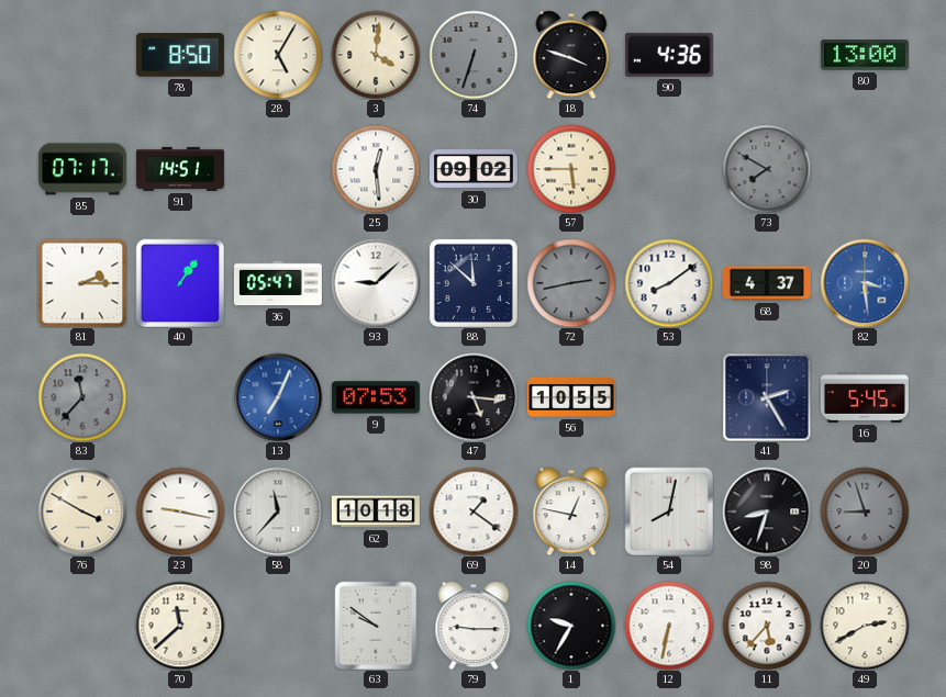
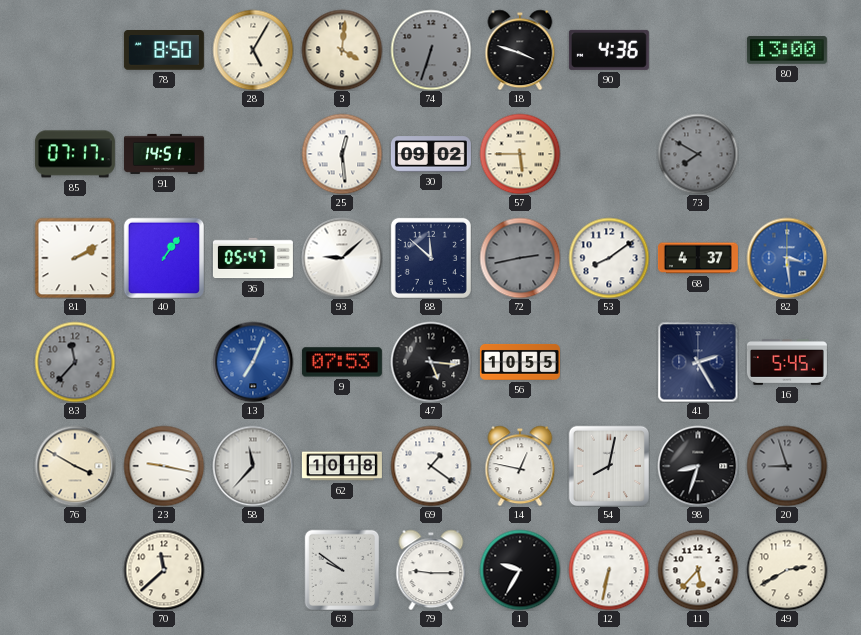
81: 2:15 -> 2:10
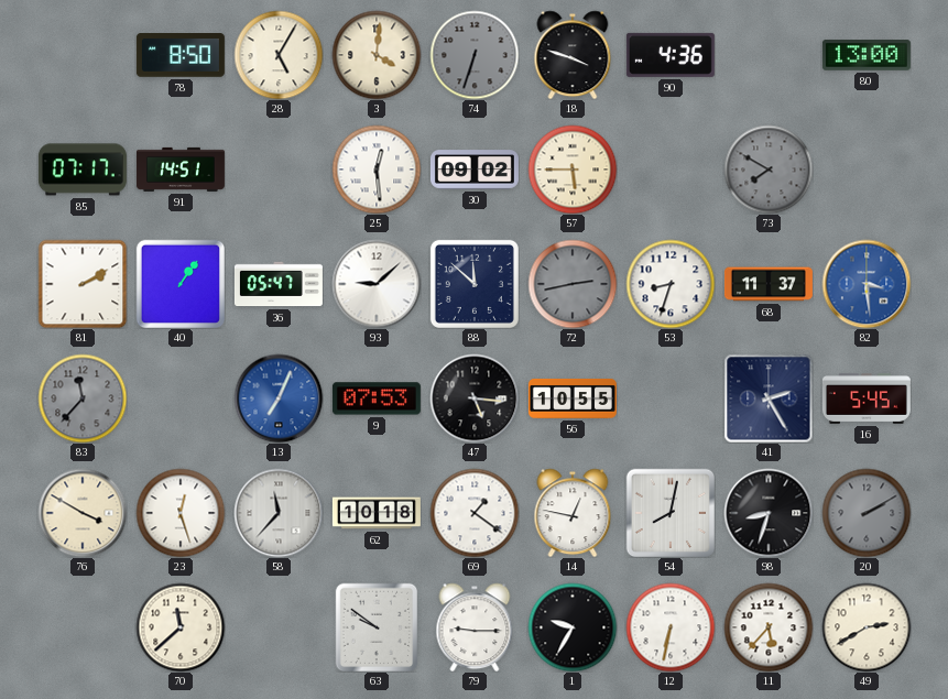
53: 8:09 -> 8:33
68: 4:37 -> 11:37
23: 9:17 -> 12:27
20: 8:57 -> 2:10
